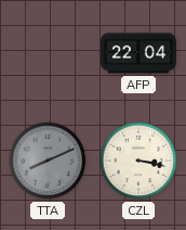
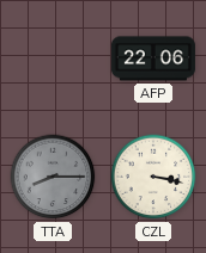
AFP: 22:04 -> 22:06
TTA: 8:11 -> 8:15
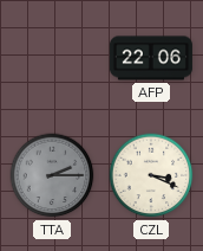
TTA: 8:15 -> 2:15
CZL: 3:17 -> 3:19
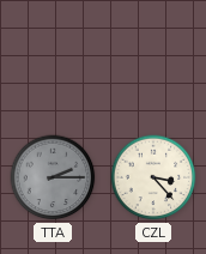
AFP: 22:06 -> none
CZL: 3:19 -> 3:23
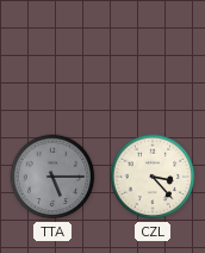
TTA: 2:15 -> 5:15
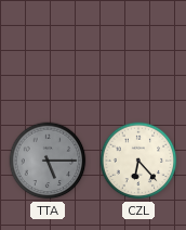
CZL: 3:23 -> 6:23
